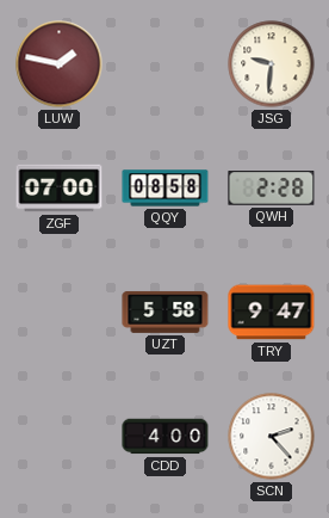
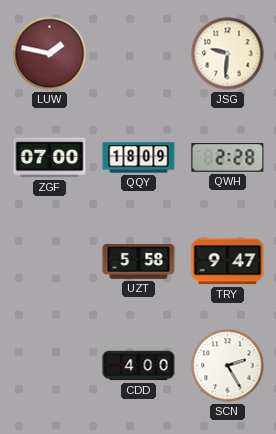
QQY: 08:58 -> 18:09
SCN: 2:23 -> 2:25
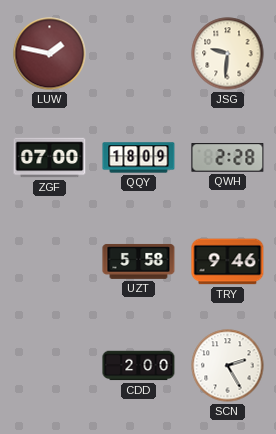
TRY: 9:47 -> 9:46
CDD: 4:00 -> 2:00
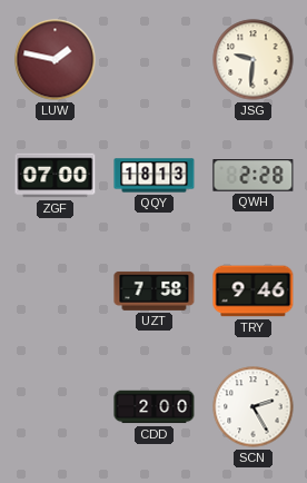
QQY: 18:09 -> 18:13
UZT: 5:58 -> 7:58
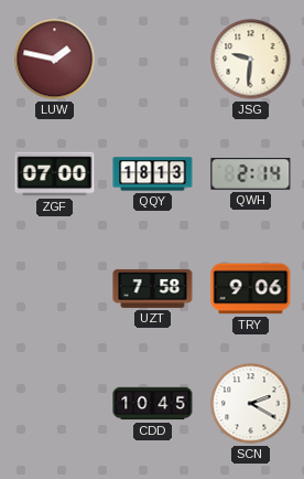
QWH: 2:28 -> 2:14
TRY: 9:46 -> 9:06
CDD: 2:00 -> 10:45
SCN: 2:25 -> 2:20
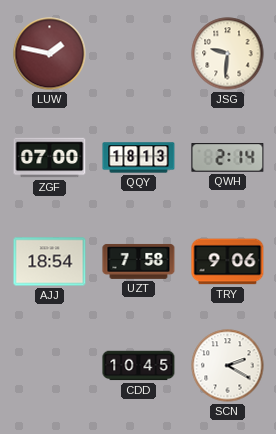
AJJ: none -> 18:54
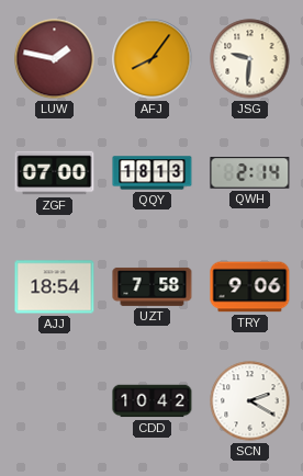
AFJ: none -> 8:06
CDD: 10:45 -> 10:42
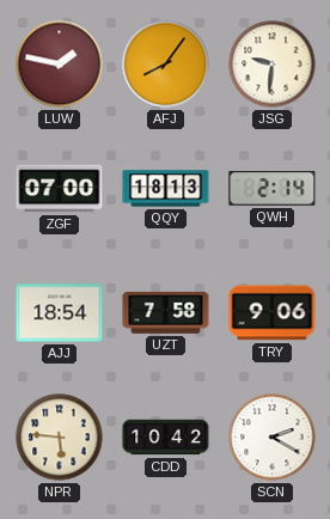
NPR: none -> 5:46
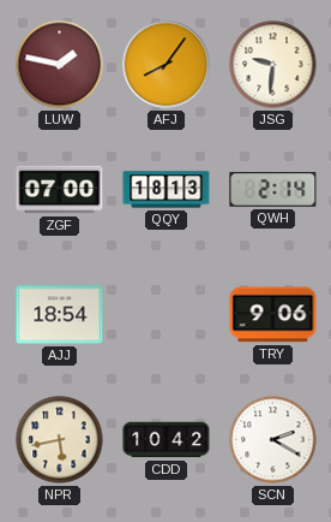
UZT: 7:58 -> none
NPR: 5:46 -> 5:43
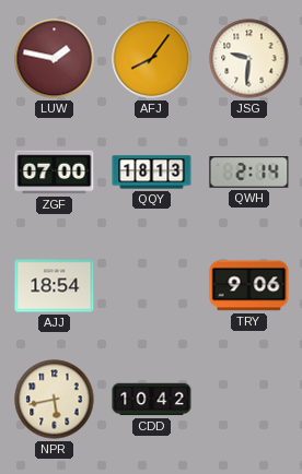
SCN: 2:20 -> none
